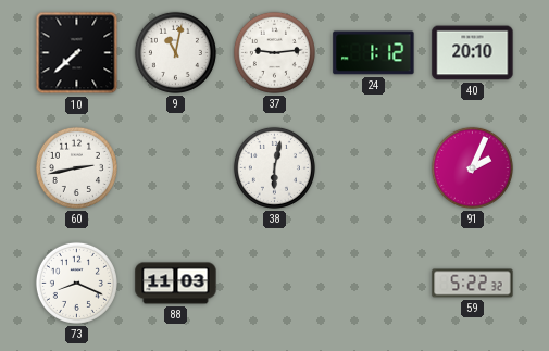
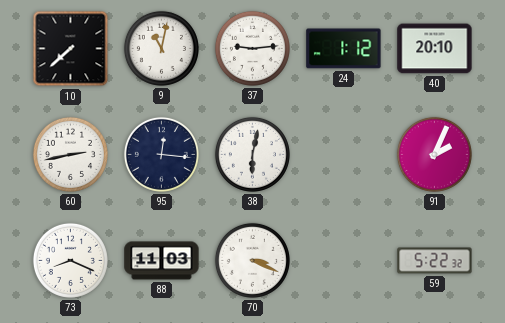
95: none -> 12:16
70: none -> 3:19
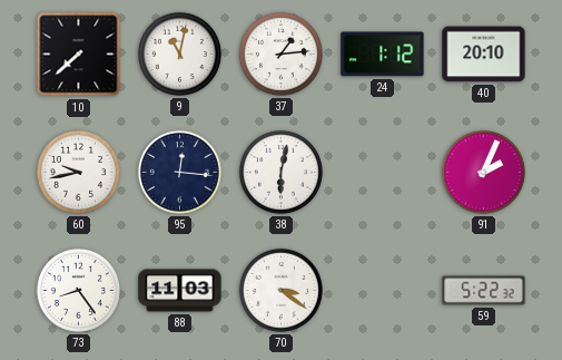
37: 9:14 -> 1:14
60: 2:43 -> 9:43
73: 8:19 -> 8:24
70: 3:19 -> 3:21
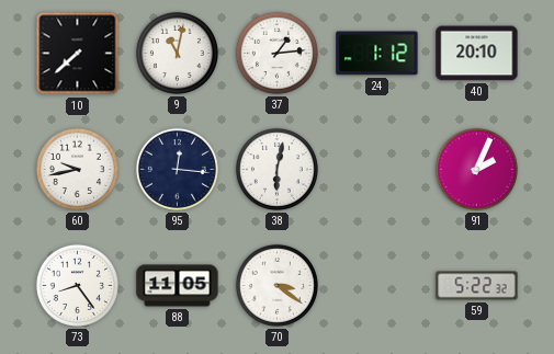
88: 11:03 -> 11:05
